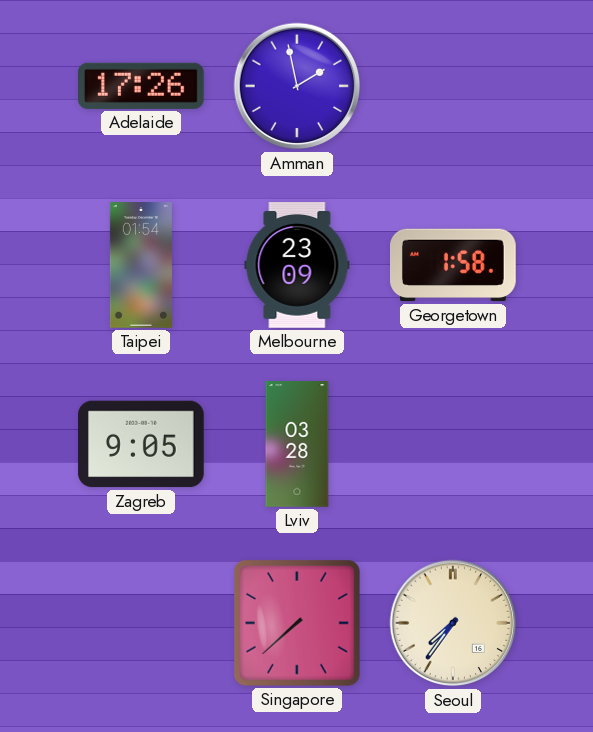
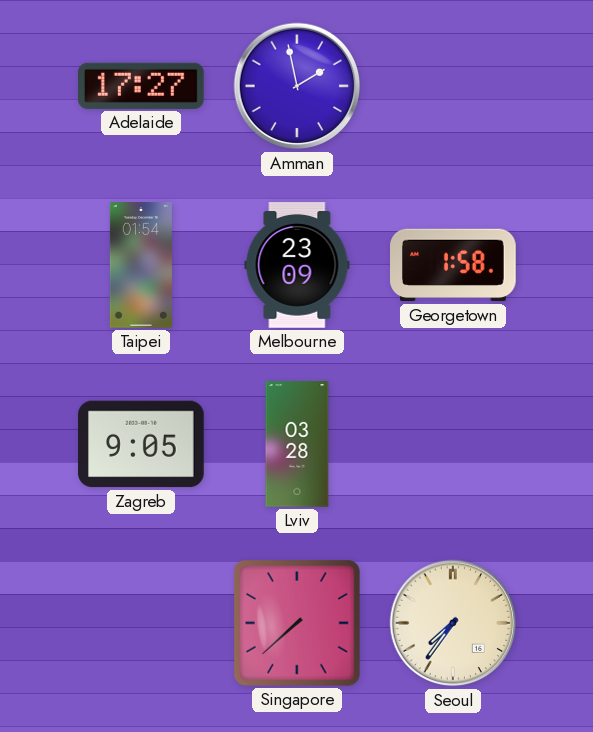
Adelaide: 17:26 -> 17:27
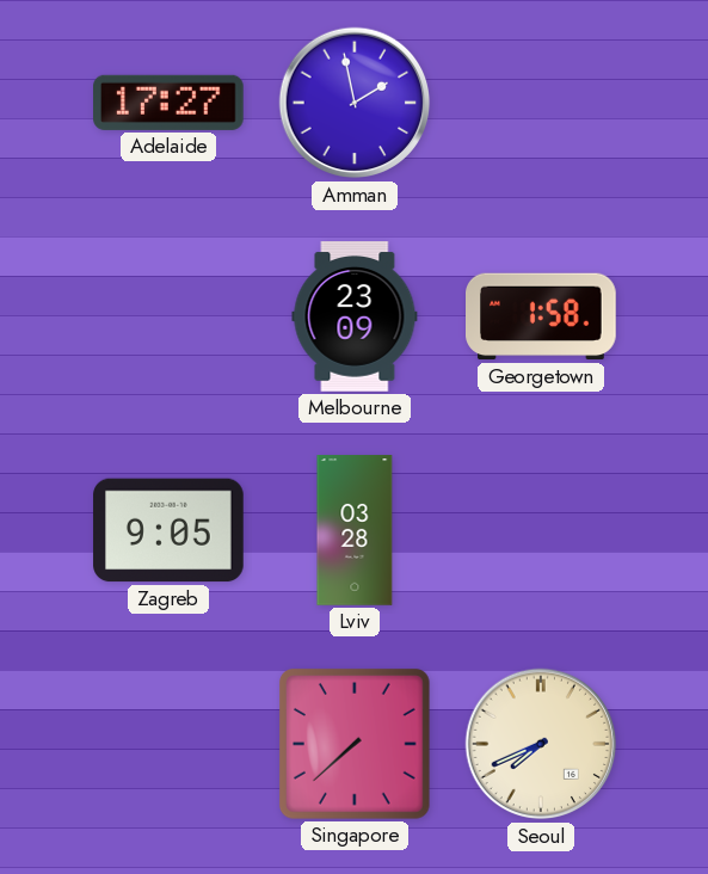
Taipei: 01:54 -> none
Seoul: 7:36 -> 7:41
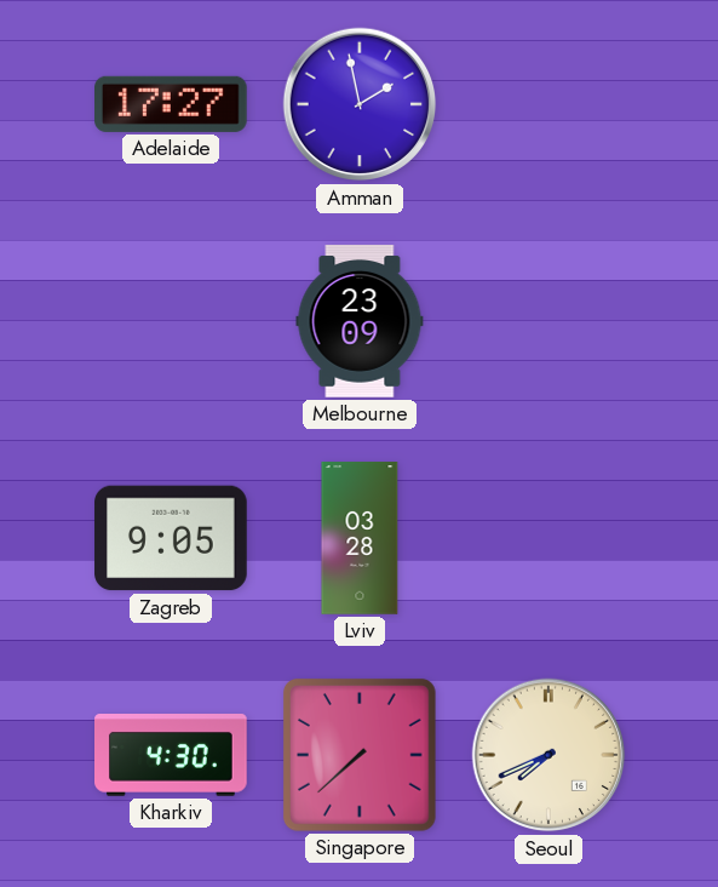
Georgetown: 1:58 -> none
Kharkiv: none -> 4:30
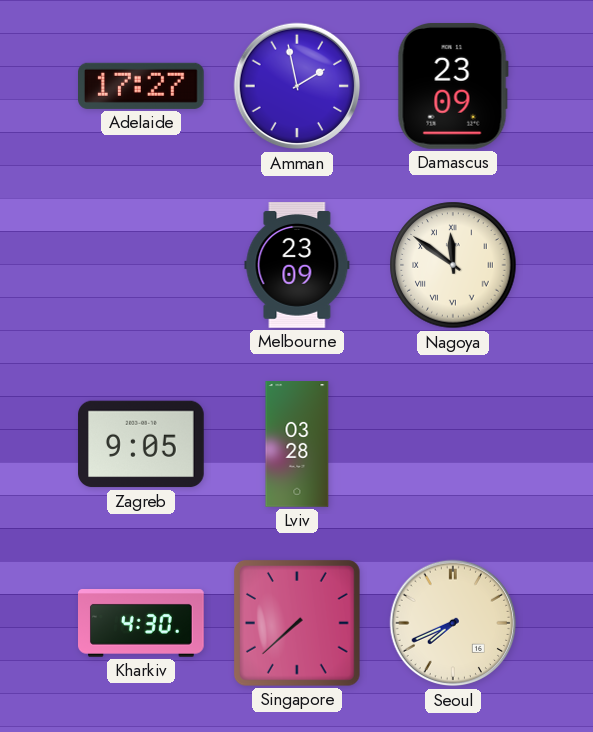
Damascus: none -> 23:09
Nagoya: none -> 11:51
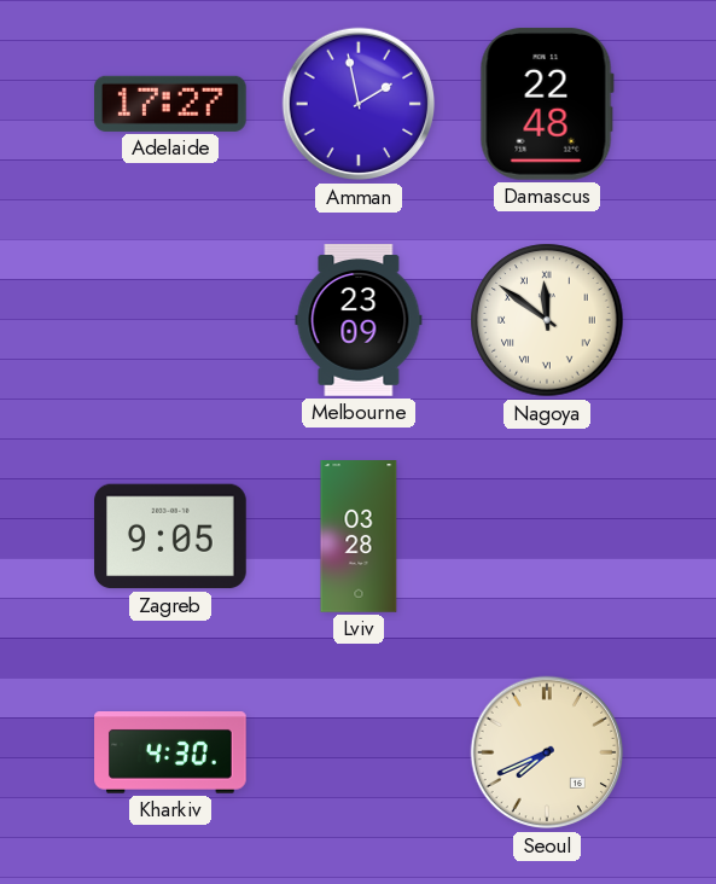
Damascus: 23:09 -> 22:48
Singapore: 7:38 -> none
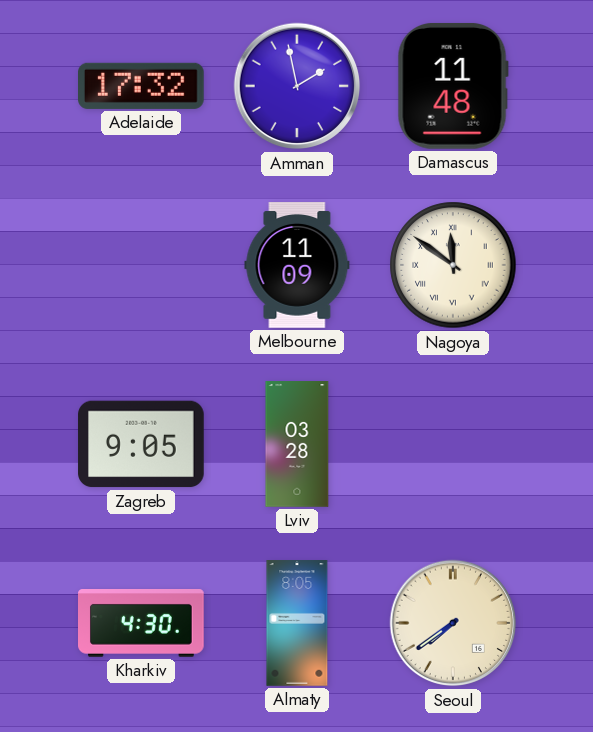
Adelaide: 17:27 -> 17:32
Damascus: 22:48 -> 11:48
Melbourne: 23:09 -> 11:09
Almaty: none -> 8:05
Seoul: 7:41 -> 7:39
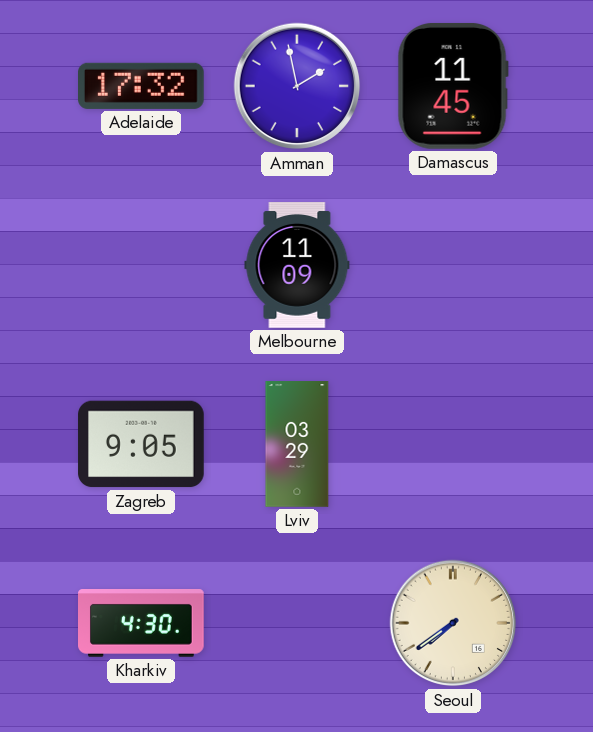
Damascus: 11:48 -> 11:45
Nagoya: 11:51 -> none
Lviv: 03:28 -> 03:29
Almaty: 8:05 -> none
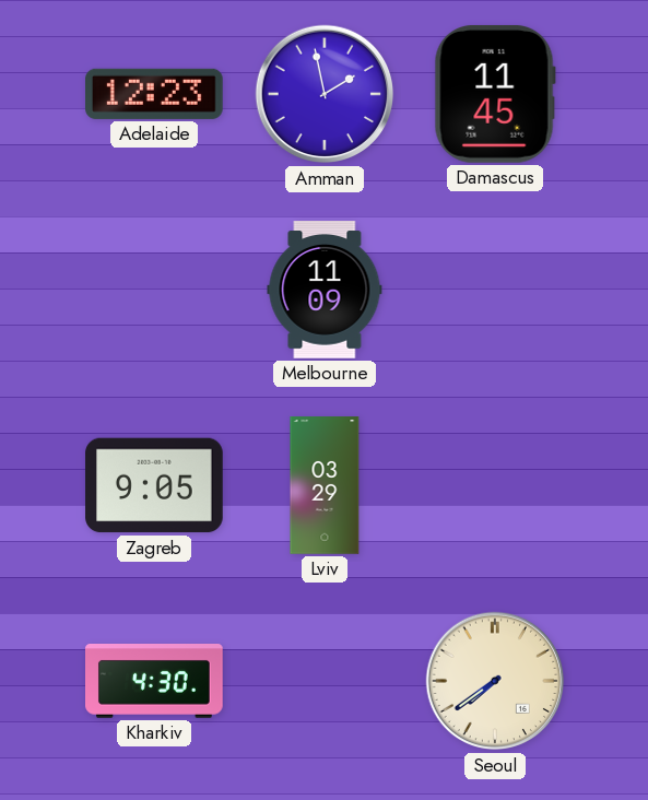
Adelaide: 17:32 -> 12:23
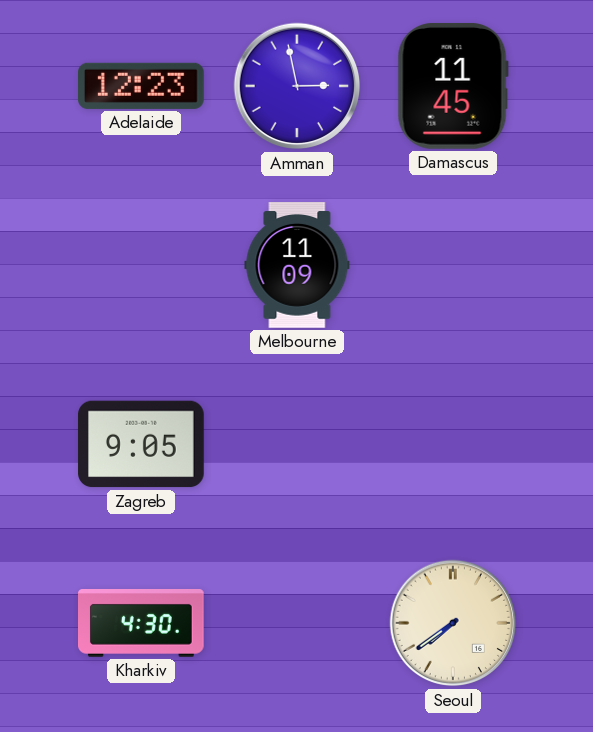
Amman: 1:58 -> 2:58
Lviv: 03:29 -> none
